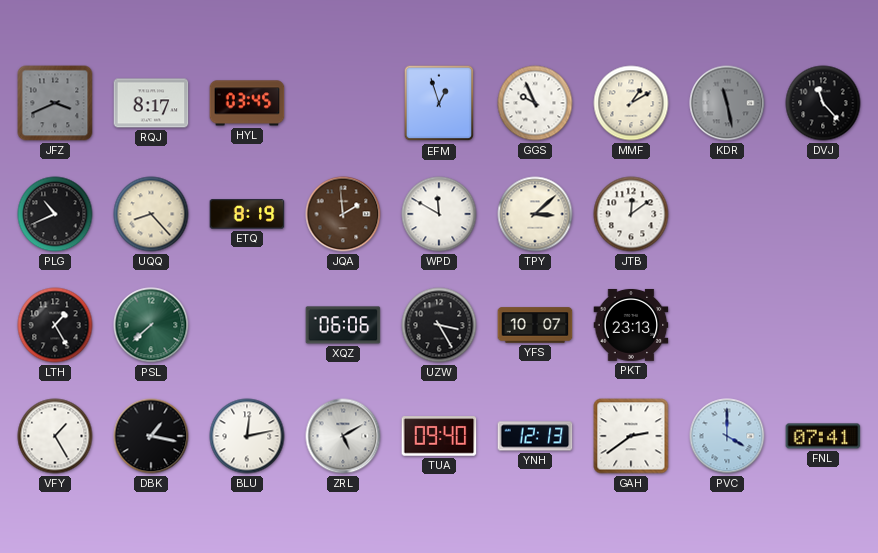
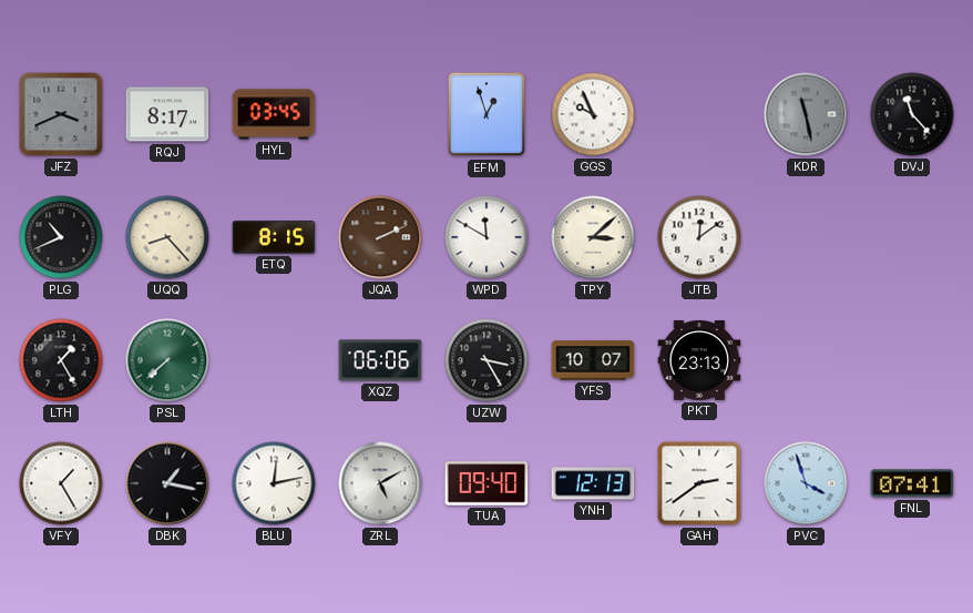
MMF: 1:10 -> none
ETQ: 8:19 -> 8:15
JQA: 1:59 -> 2:11
PVC: 4:00 -> 3:57
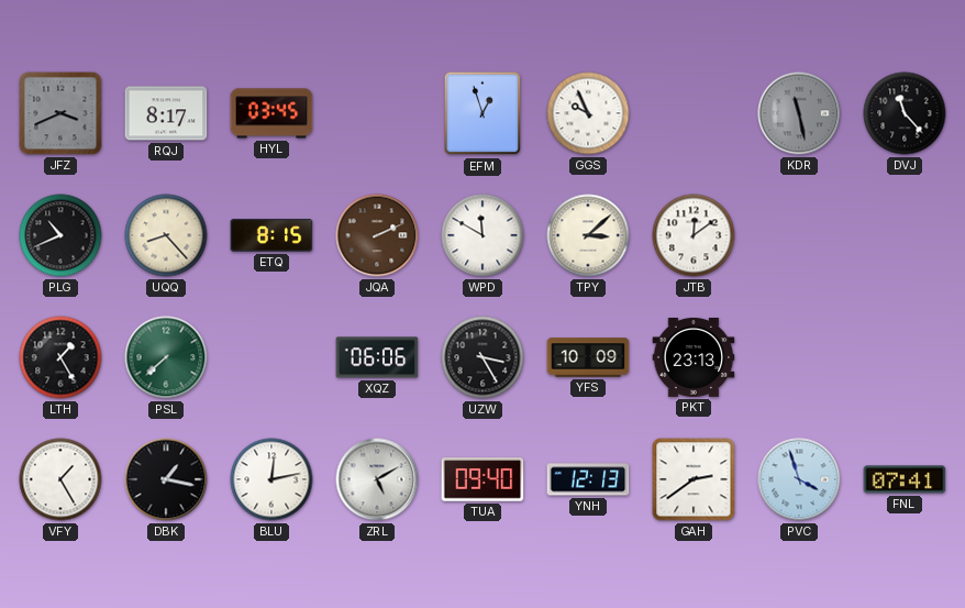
YFS: 10:07 -> 10:09
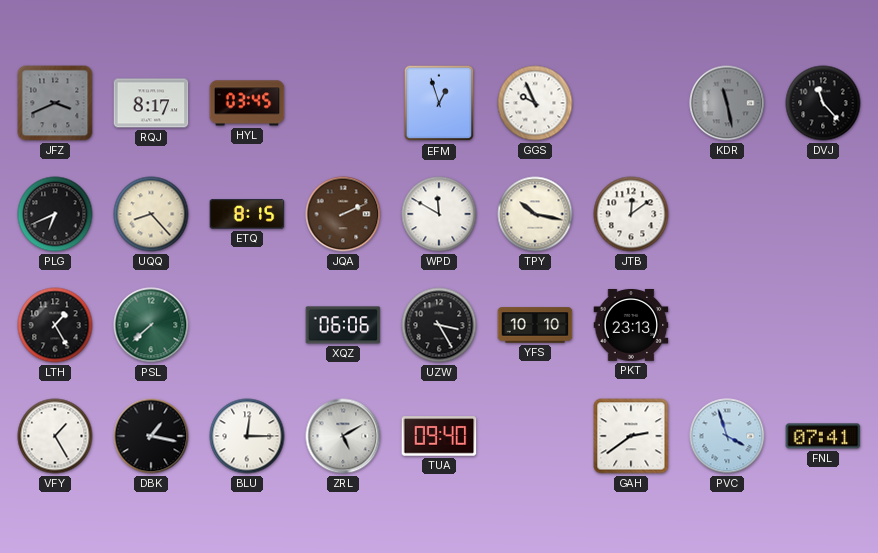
PLG: 10:41 -> 6:41
TPY: 3:08 -> 10:17
YFS: 10:09 -> 10:10
BLU: 12:13 -> 12:15
YNH: 12:13 -> none
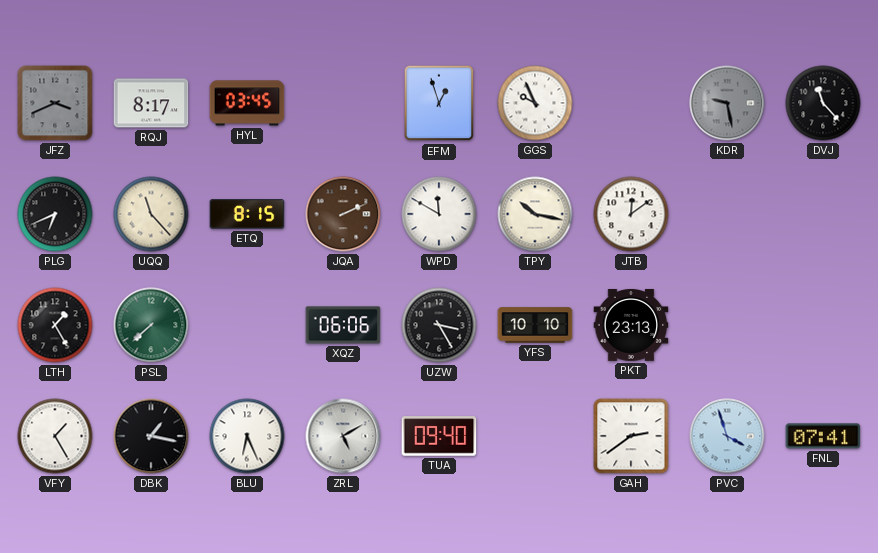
KDR: 11:28 -> 9:28
UQQ: 8:23 -> 11:23
BLU: 12:15 -> 6:26
